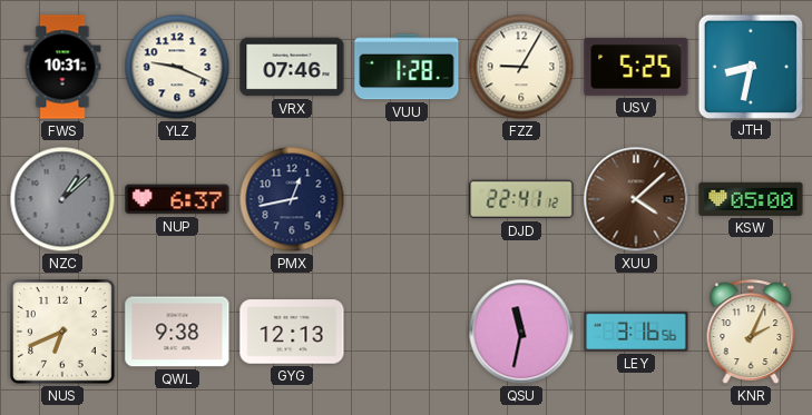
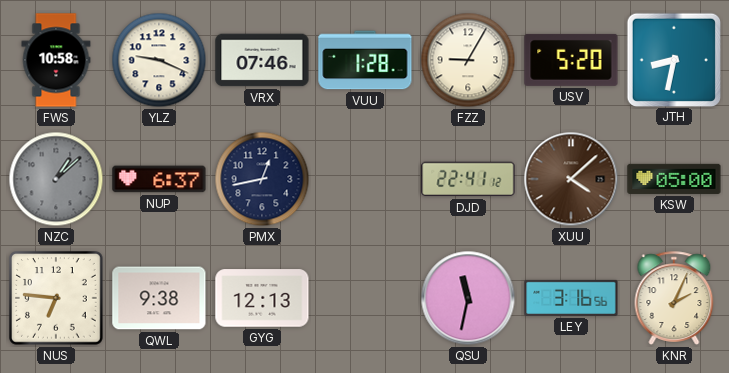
FWS: 10:31 -> 10:58
USV: 5:25 -> 5:20
NUS: 6:41 -> 6:46
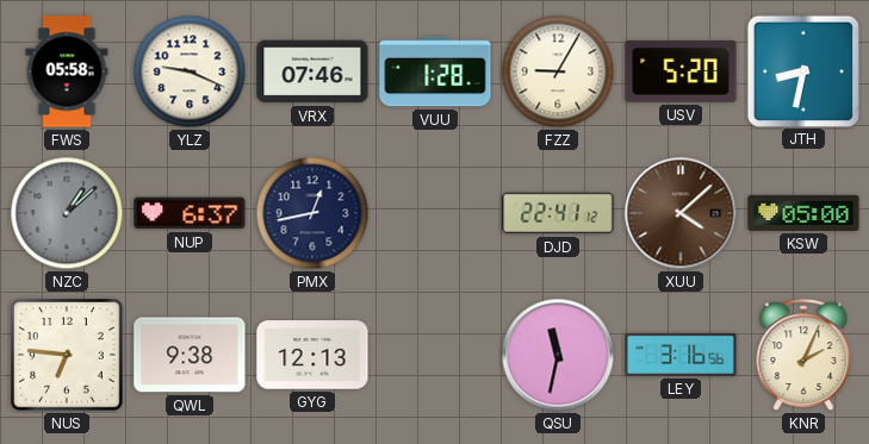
FWS: 10:58 -> 05:58
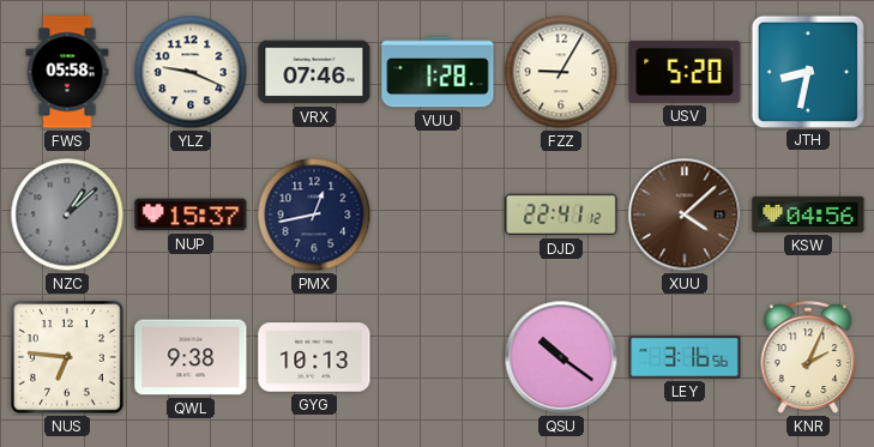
NUP: 6:37 -> 15:37
KSW: 05:00 -> 04:56
GYG: 12:13 -> 10:13
QSU: 11:32 -> 10:21
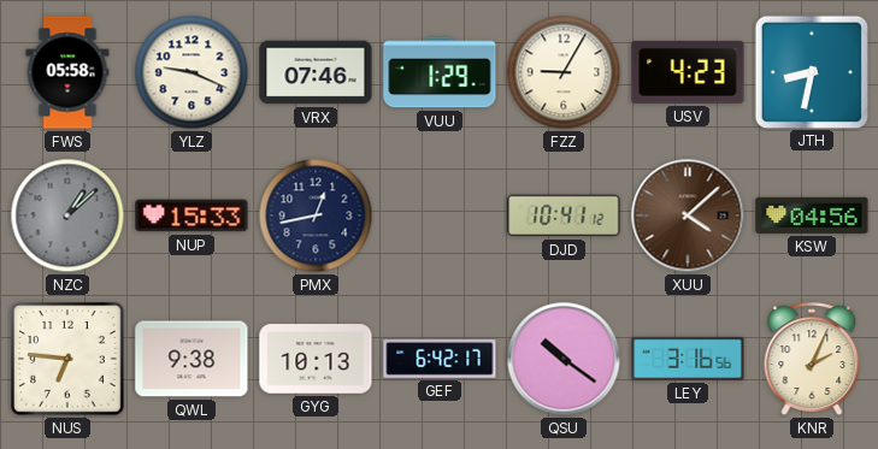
VUU: 1:28 -> 1:29
USV: 5:20 -> 4:23
NUP: 15:37 -> 15:33
DJD: 22:41 -> 10:41
GEF: none -> 6:42
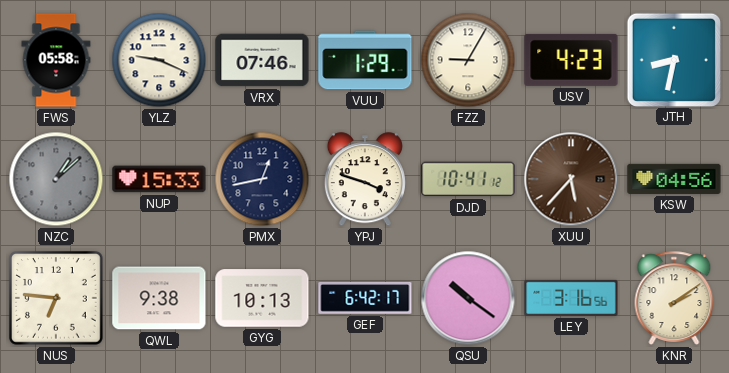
YPJ: none -> 3:48
XUU: 4:08 -> 5:37
KNR: 2:04 -> 2:09
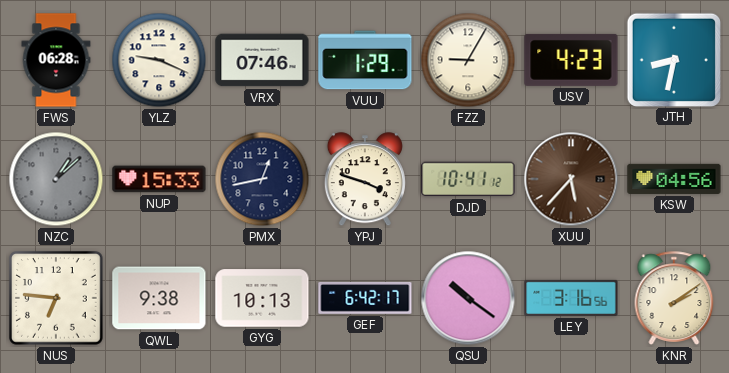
FWS: 05:58 -> 06:28
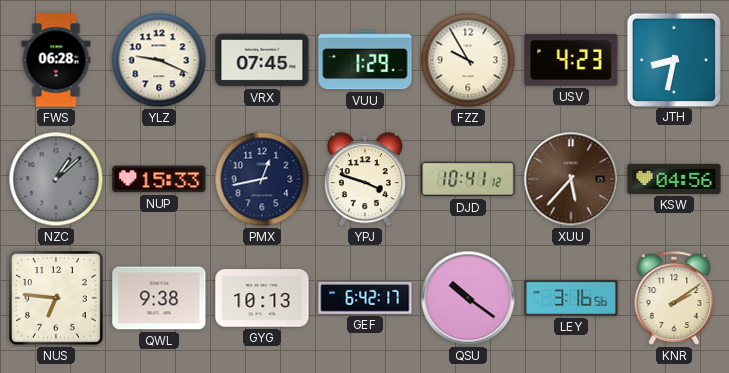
VRX: 07:46 -> 07:45
FZZ: 9:05 -> 9:55
